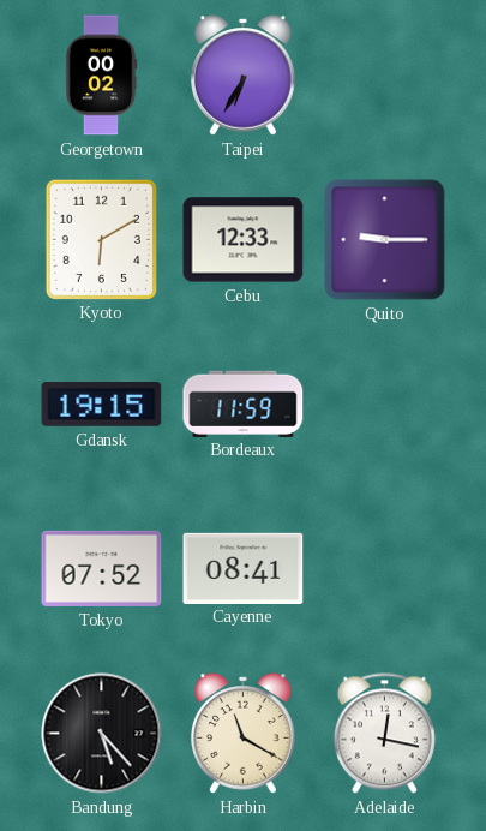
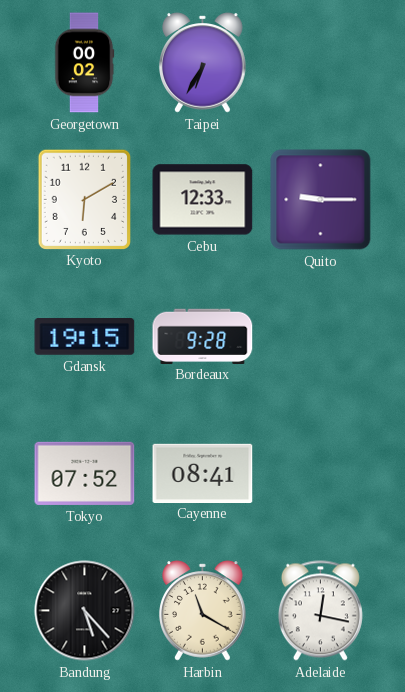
Bordeaux: 11:59 -> 9:28
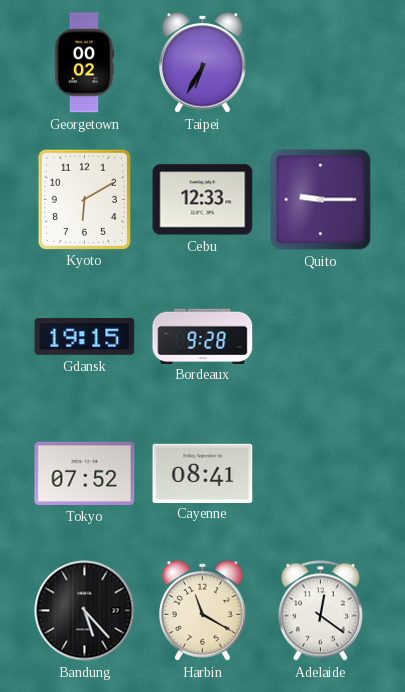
Adelaide: 12:17 -> 12:21
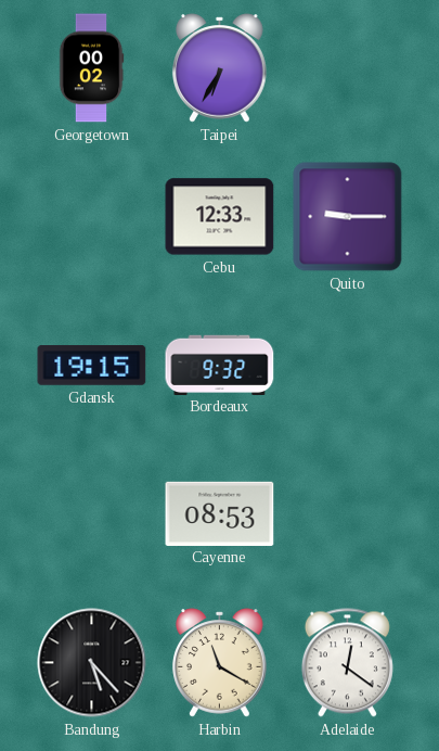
Kyoto: 6:10 -> none
Bordeaux: 9:28 -> 9:32
Tokyo: 07:52 -> none
Cayenne: 08:41 -> 08:53
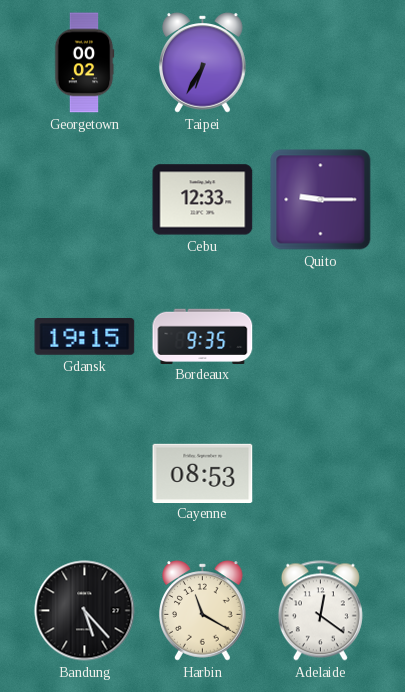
Bordeaux: 9:32 -> 9:35
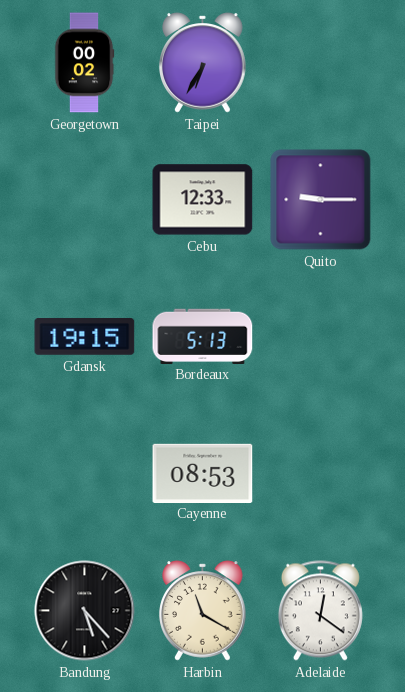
Bordeaux: 9:35 -> 5:13
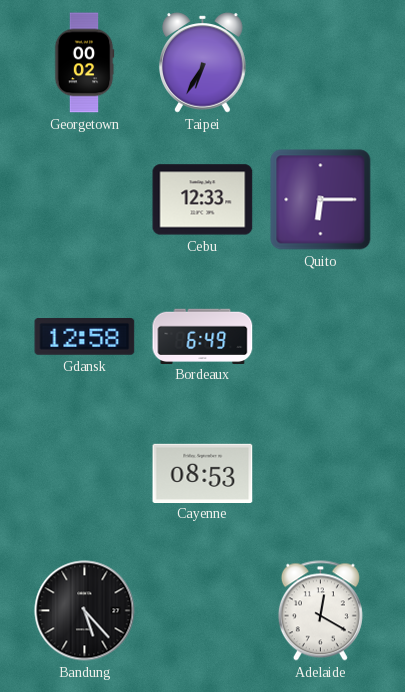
Quito: 9:15 -> 6:15
Gdansk: 19:15 -> 12:58
Bordeaux: 5:13 -> 6:49
Harbin: 11:20 -> none
Adelaide: 12:21 -> 12:20
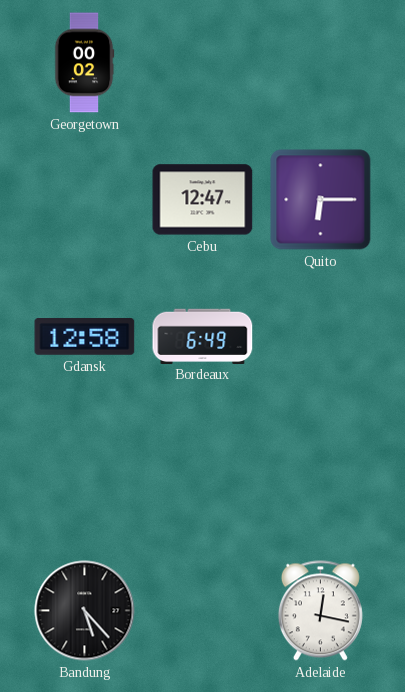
Taipei: 6:35 -> none
Cebu: 12:33 -> 12:47
Cayenne: 08:53 -> none
Adelaide: 12:20 -> 12:17
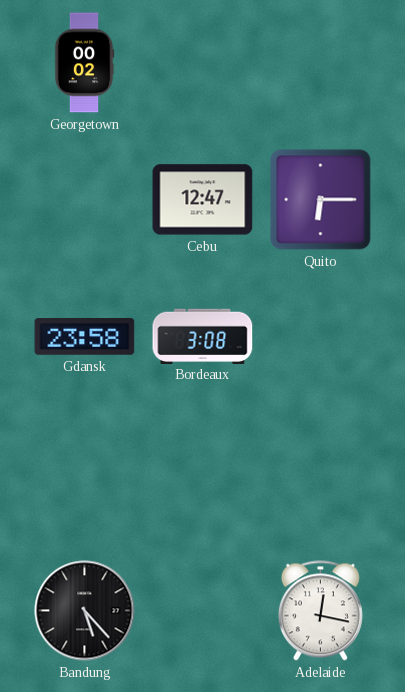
Gdansk: 12:58 -> 23:58
Bordeaux: 6:49 -> 3:08
